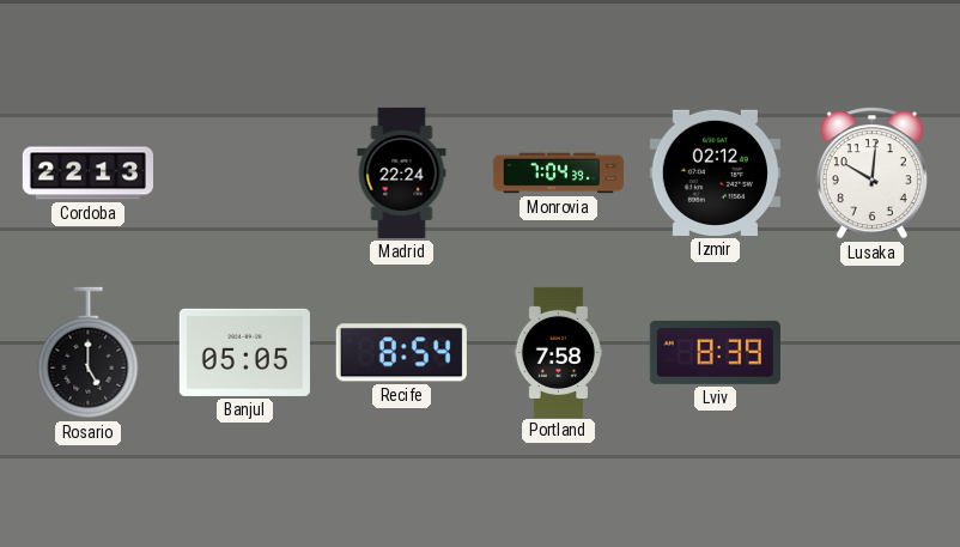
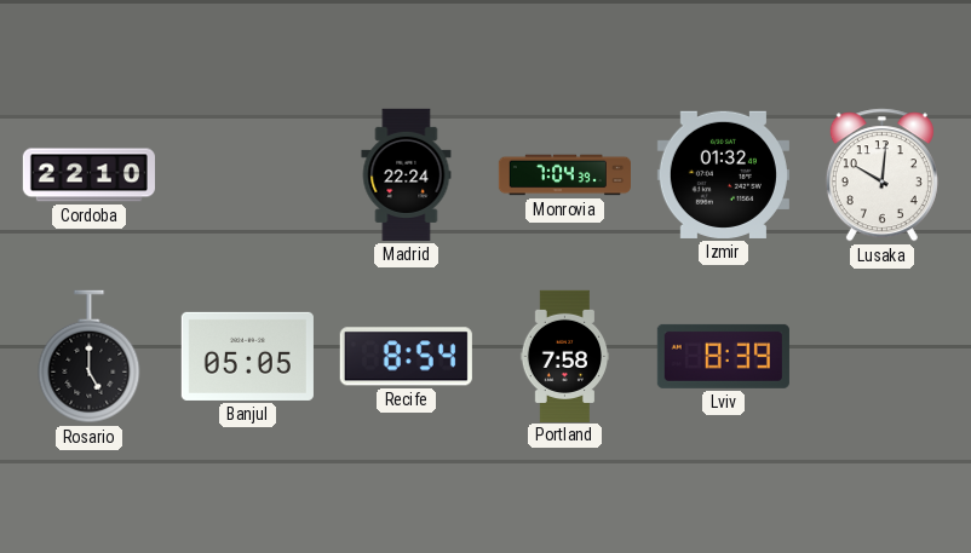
Cordoba: 22:13 -> 22:10
Izmir: 02:12 -> 01:32
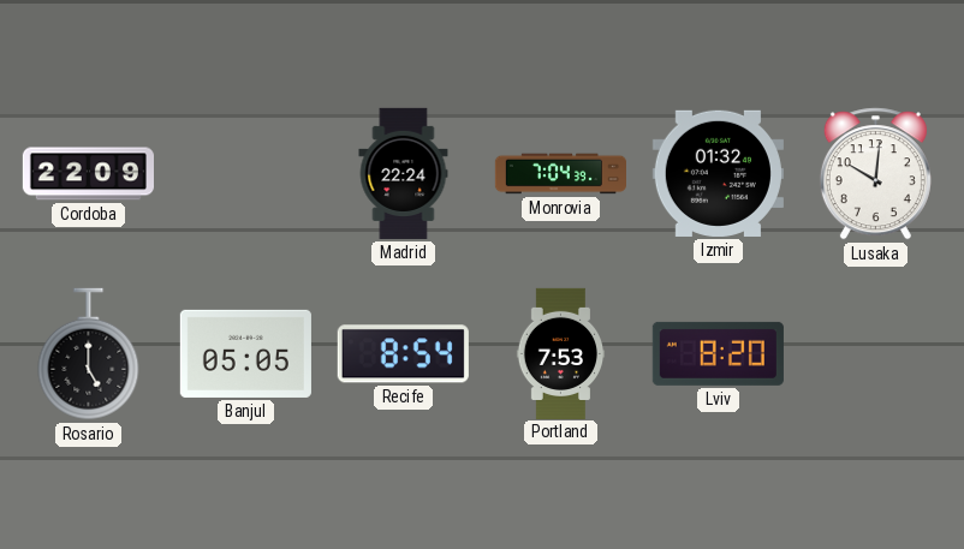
Cordoba: 22:10 -> 22:09
Portland: 7:58 -> 7:53
Lviv: 8:39 -> 8:20
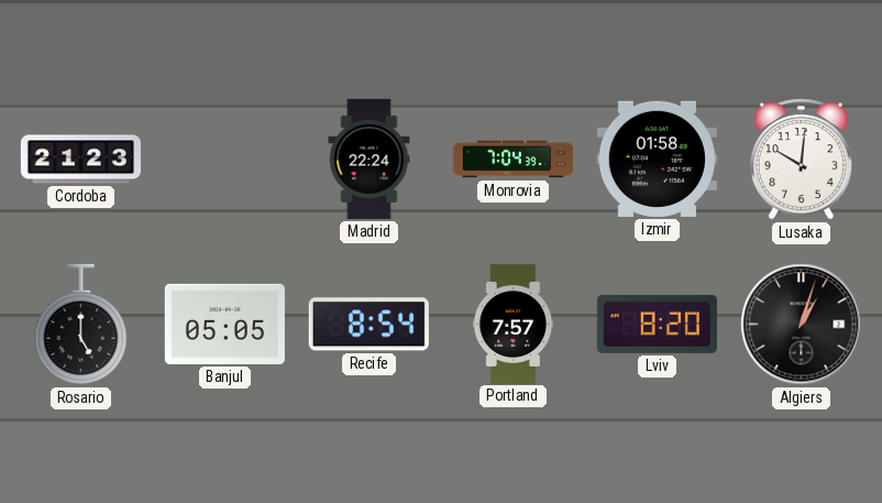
Cordoba: 22:09 -> 21:23
Izmir: 01:32 -> 01:58
Portland: 7:53 -> 7:57
Algiers: none -> 1:03
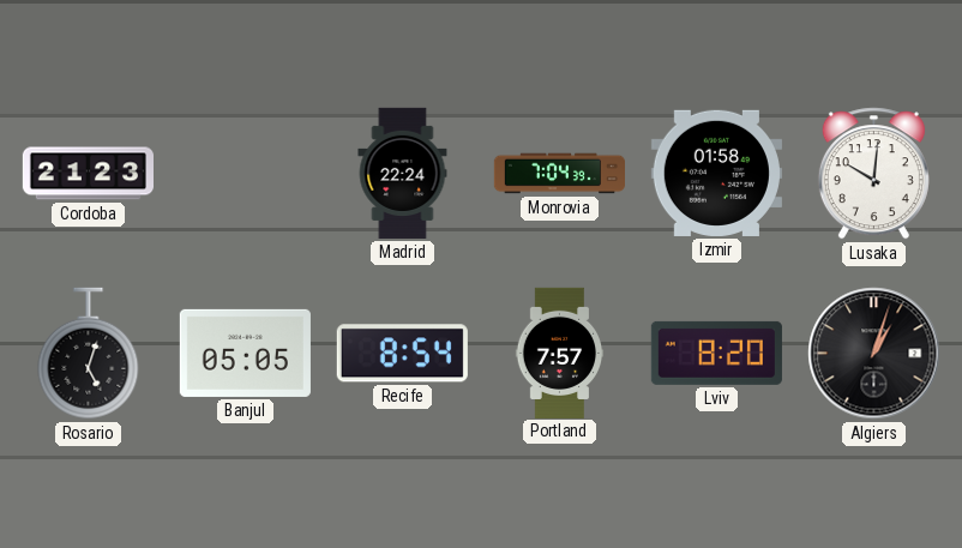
Rosario: 5:00 -> 5:03
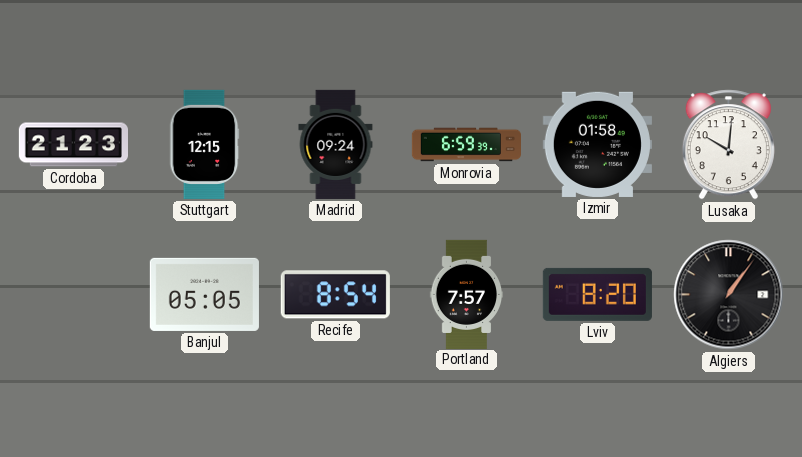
Stuttgart: none -> 12:15
Madrid: 22:24 -> 09:24
Monrovia: 7:04 -> 6:59
Rosario: 5:03 -> none
Algiers: 1:03 -> 1:06
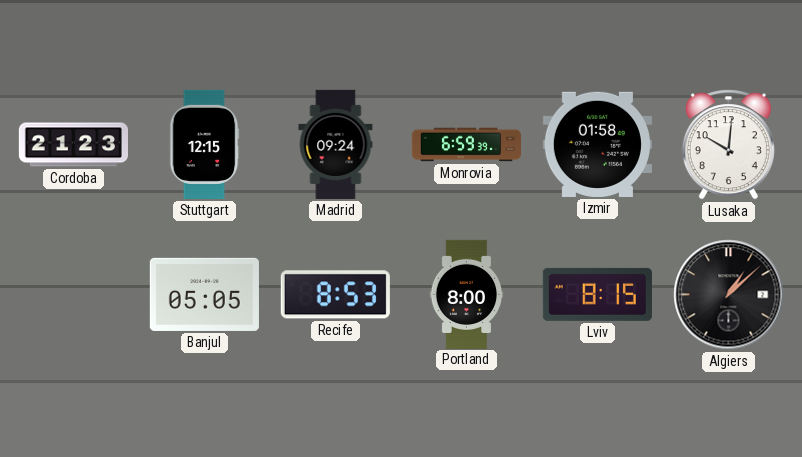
Recife: 8:54 -> 8:53
Portland: 7:57 -> 8:00
Lviv: 8:20 -> 8:15
Algiers: 1:06 -> 1:08
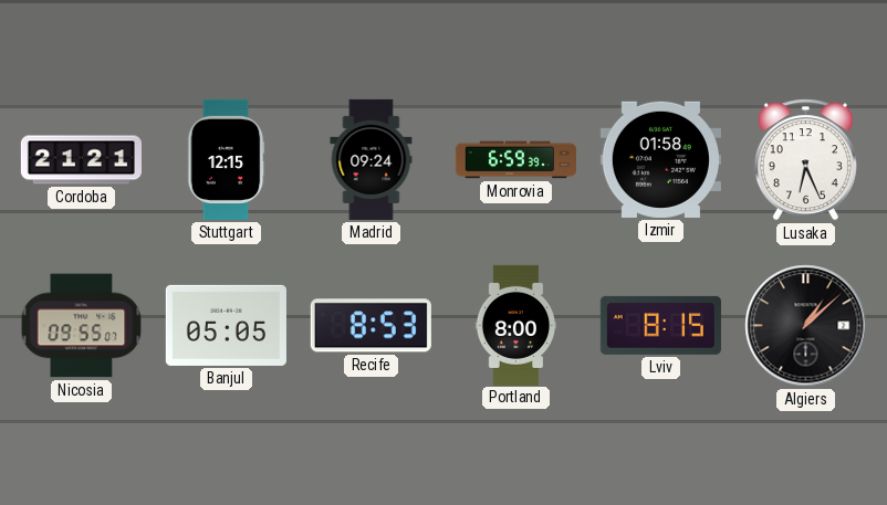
Cordoba: 21:23 -> 21:21
Lusaka: 10:01 -> 6:26
Nicosia: none -> 09:55
